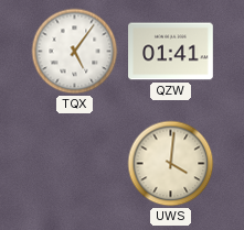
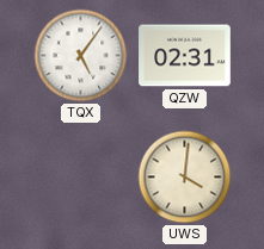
QZW: 01:41 -> 02:31
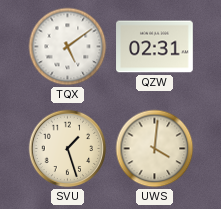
TQX: 5:06 -> 5:09
SVU: none -> 1:27
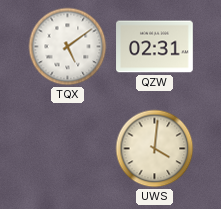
SVU: 1:27 -> none
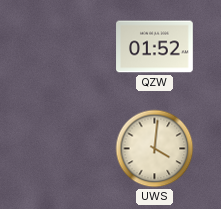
TQX: 5:09 -> none
QZW: 02:31 -> 01:52
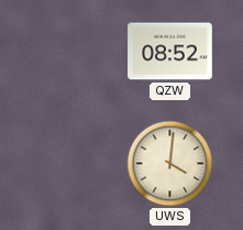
QZW: 01:52 -> 08:52
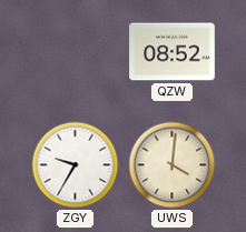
ZGY: none -> 9:35
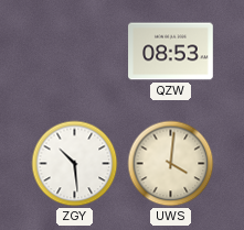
QZW: 08:52 -> 08:53
ZGY: 9:35 -> 10:29
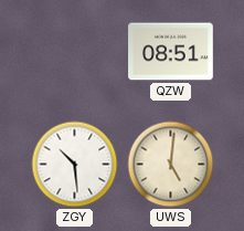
QZW: 08:53 -> 08:51
UWS: 4:01 -> 5:01
